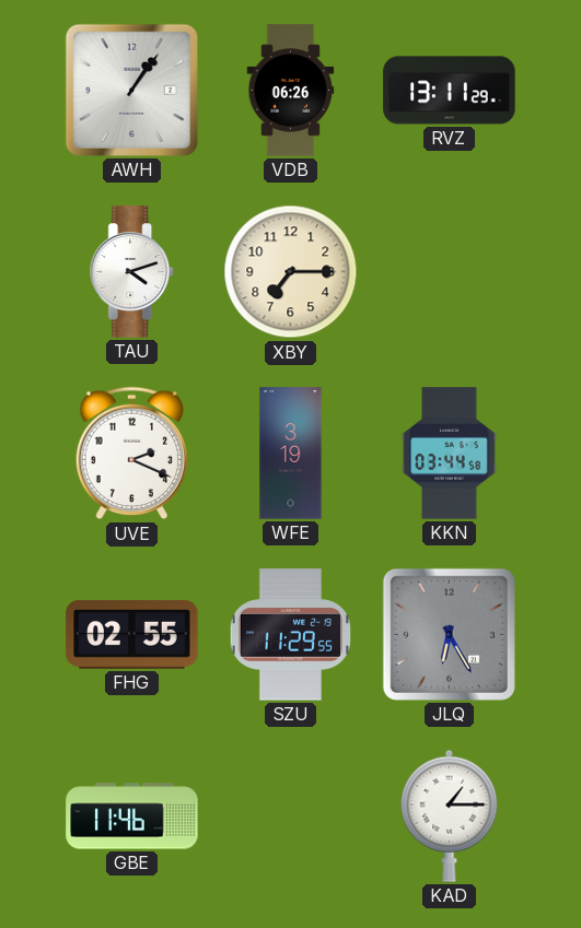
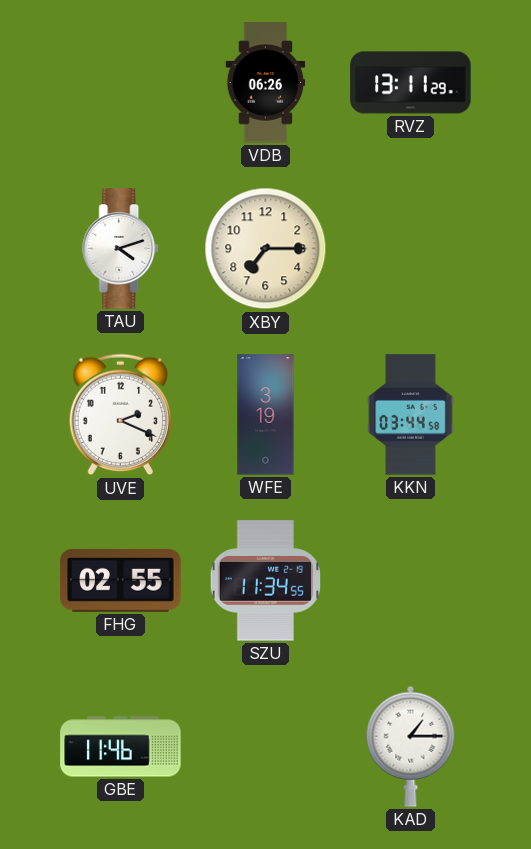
AWH: 1:06 -> none
SZU: 11:29 -> 11:34
JLQ: 6:25 -> none
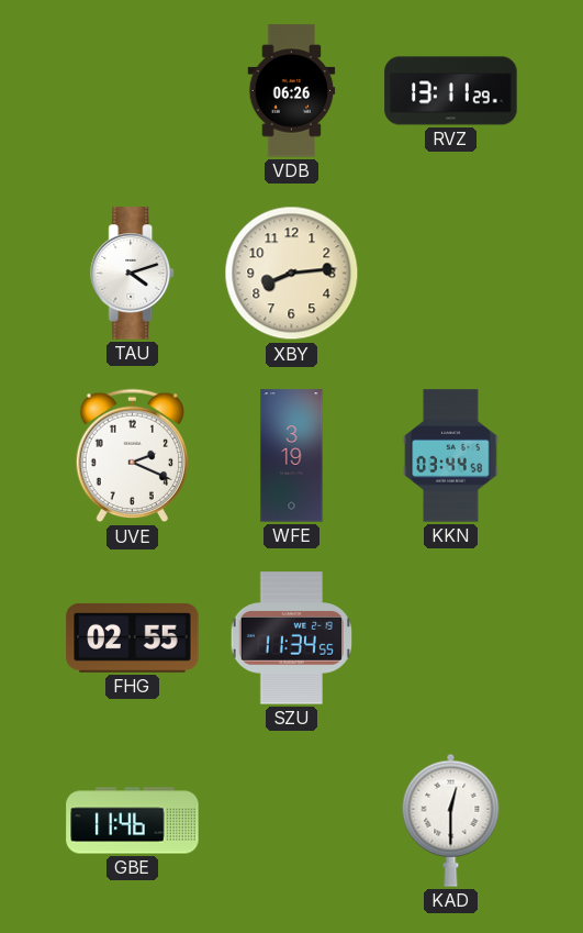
XBY: 7:15 -> 8:14
KAD: 1:15 -> 12:30
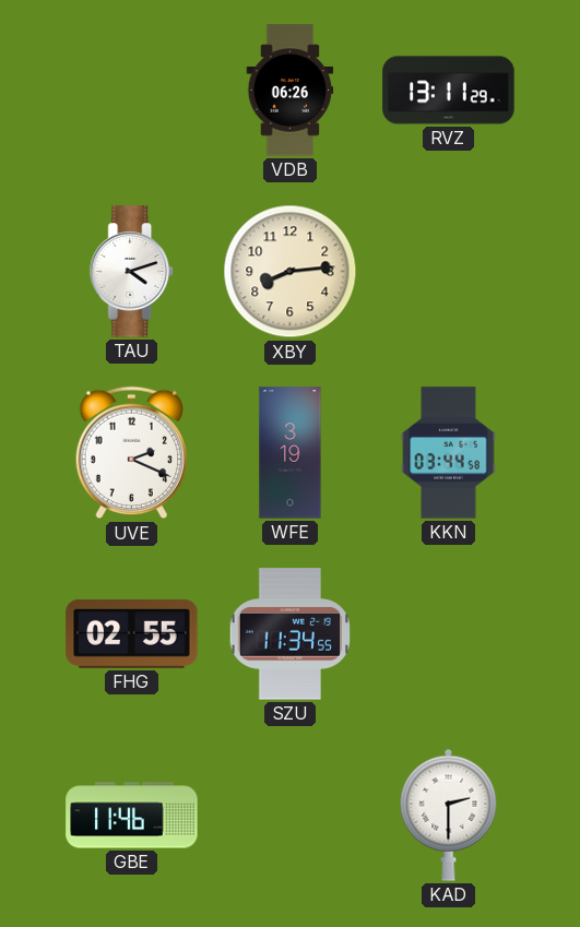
KAD: 12:30 -> 2:30
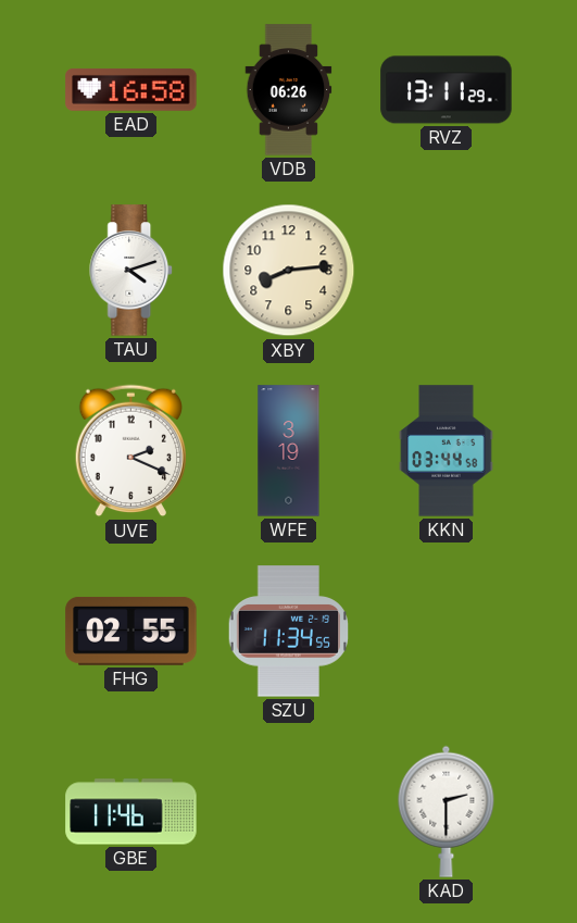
EAD: none -> 16:58
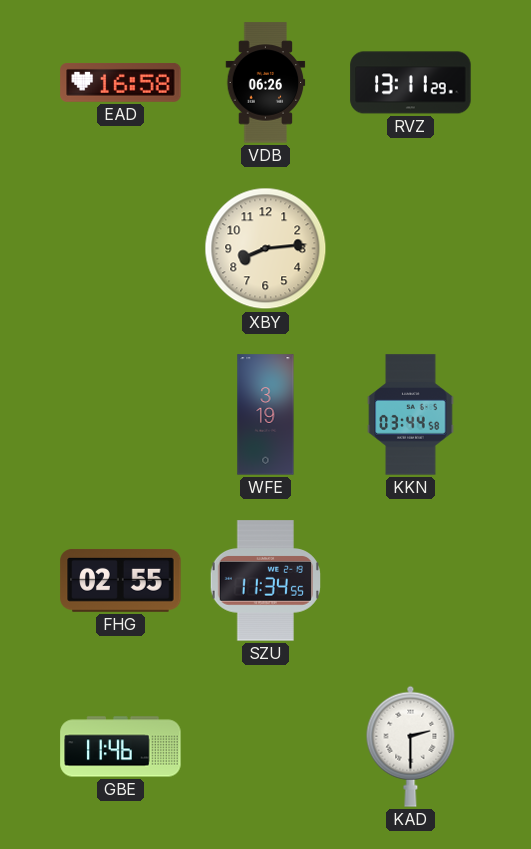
TAU: 4:12 -> none
UVE: 2:19 -> none
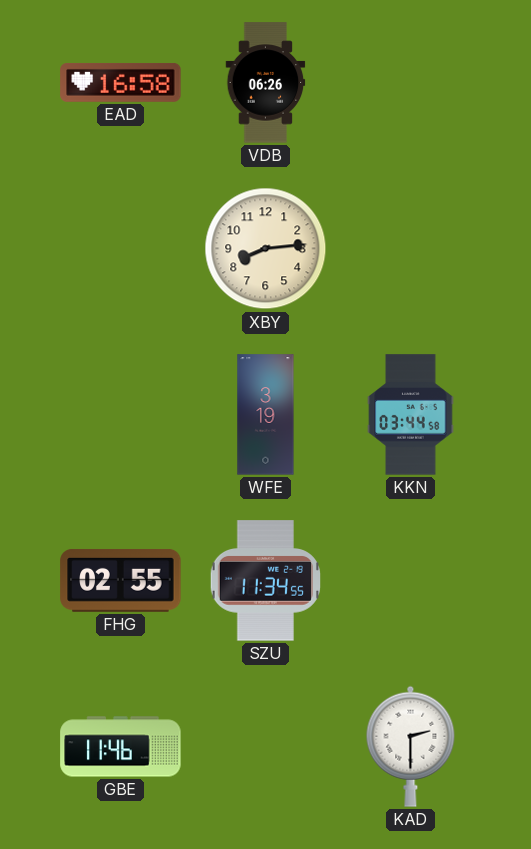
RVZ: 13:11 -> none
